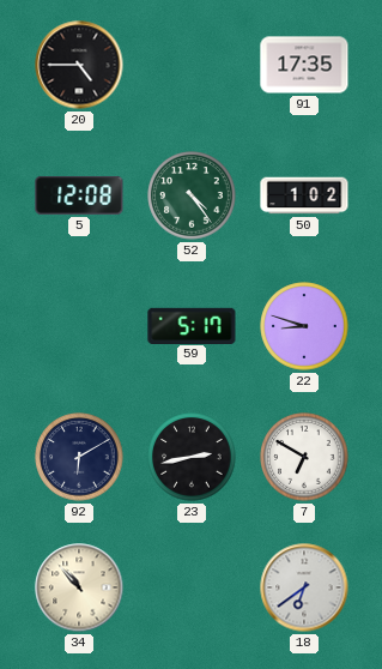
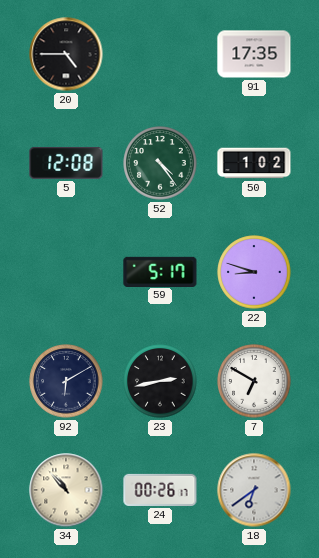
24: none -> 00:26
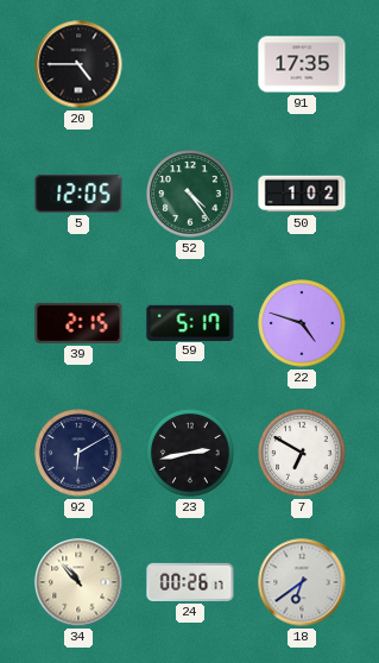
5: 12:08 -> 12:05
39: none -> 2:15
22: 8:48 -> 4:48
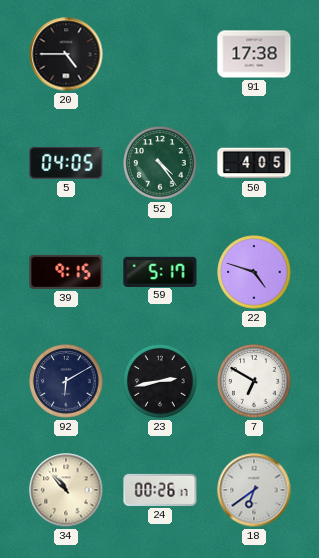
91: 17:35 -> 17:38
5: 12:05 -> 04:05
50: 1:02 -> 4:05
39: 2:15 -> 9:15
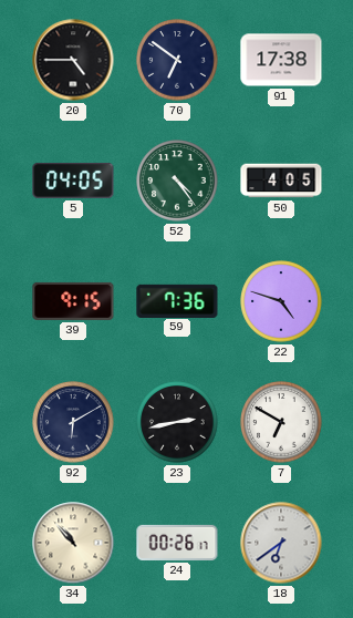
70: none -> 6:51
59: 5:17 -> 7:36
